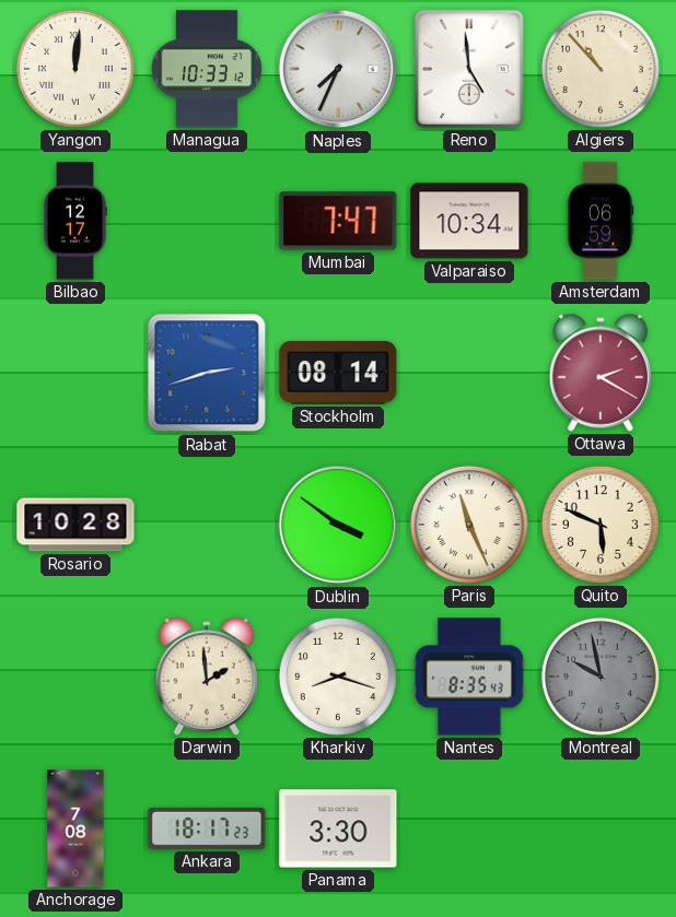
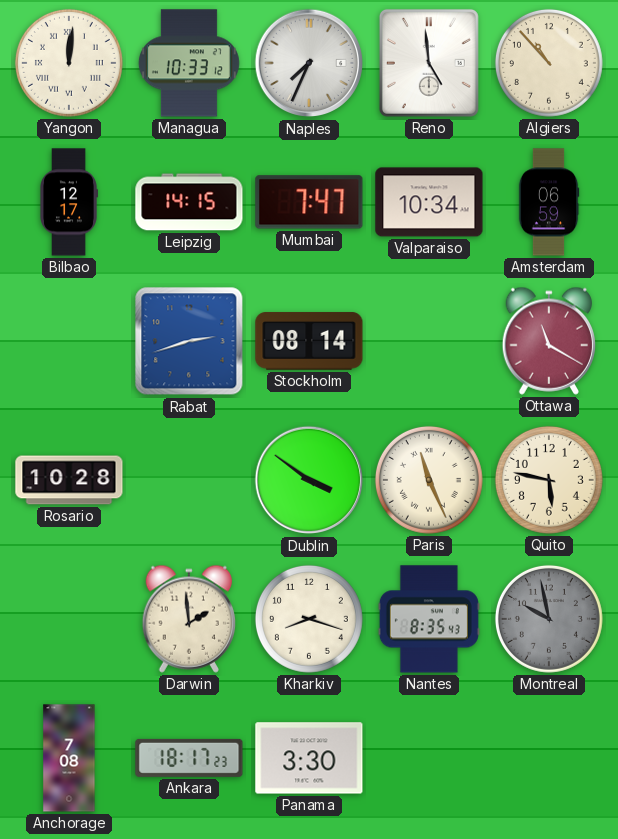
Leipzig: none -> 14:15
Ottawa: 2:20 -> 11:20
Quito: 5:49 -> 5:47
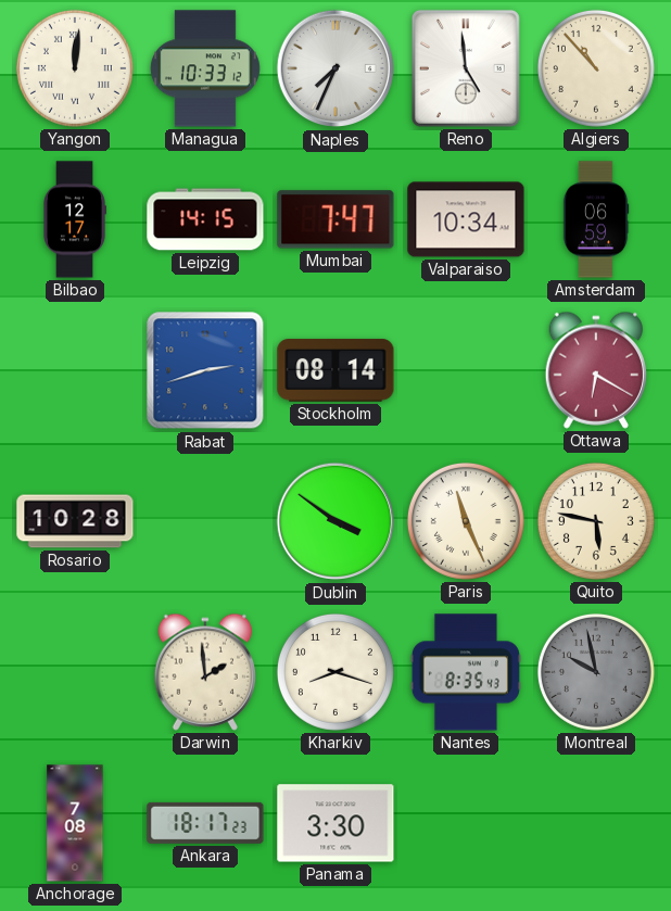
Ottawa: 11:20 -> 6:20
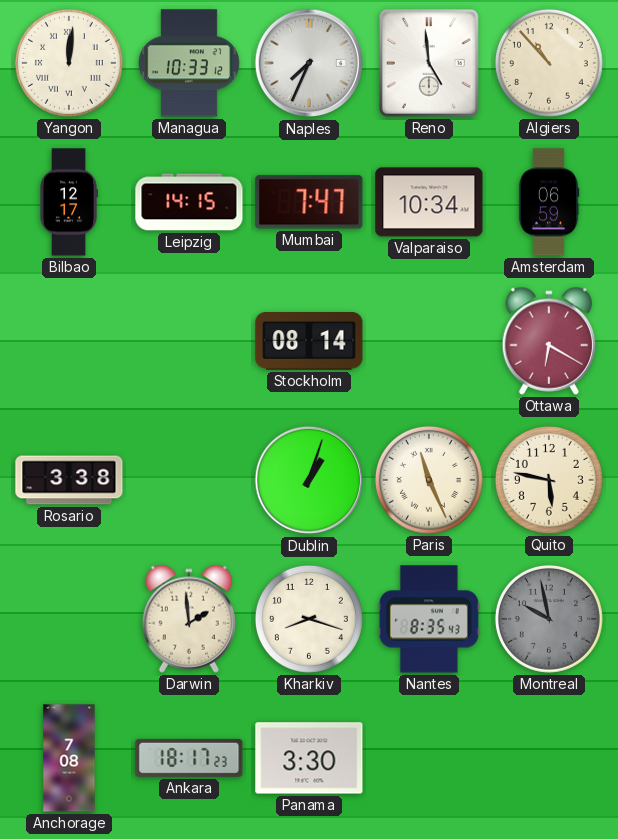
Rabat: 2:42 -> none
Rosario: 10:28 -> 3:38
Dublin: 3:51 -> 1:03
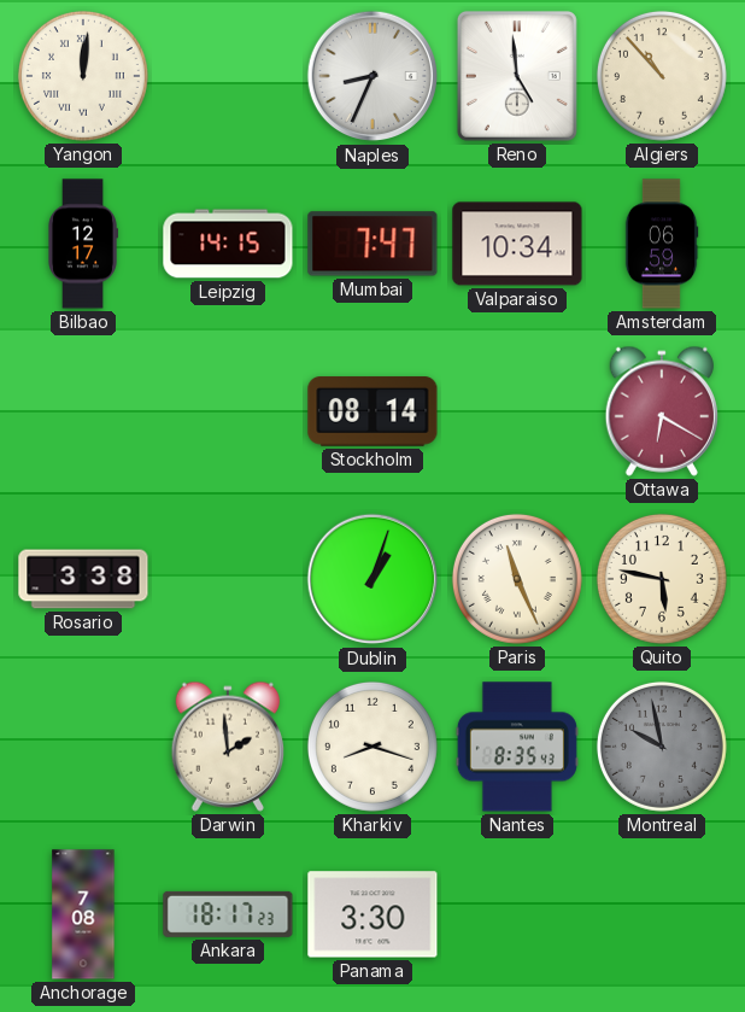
Managua: 10:33 -> none
Naples: 7:34 -> 8:34
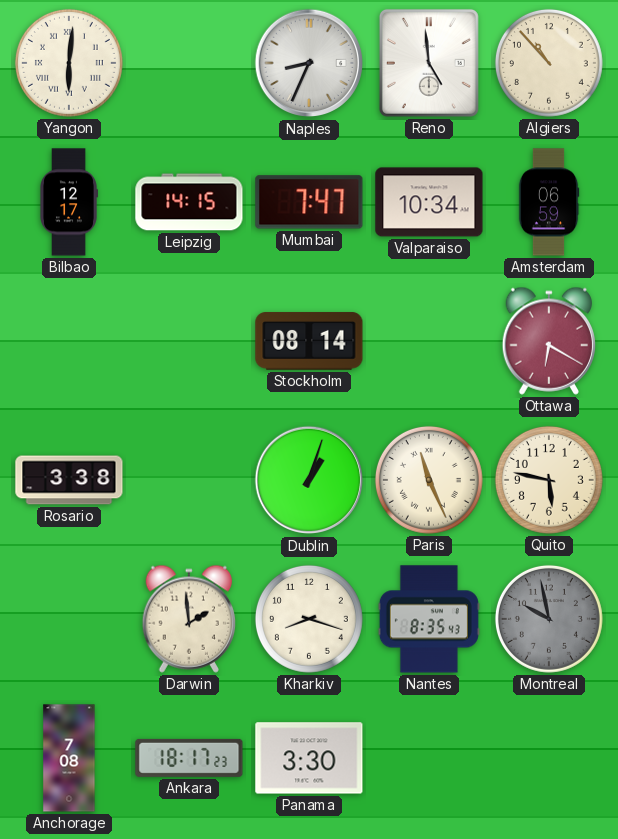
Yangon: 12:01 -> 6:01
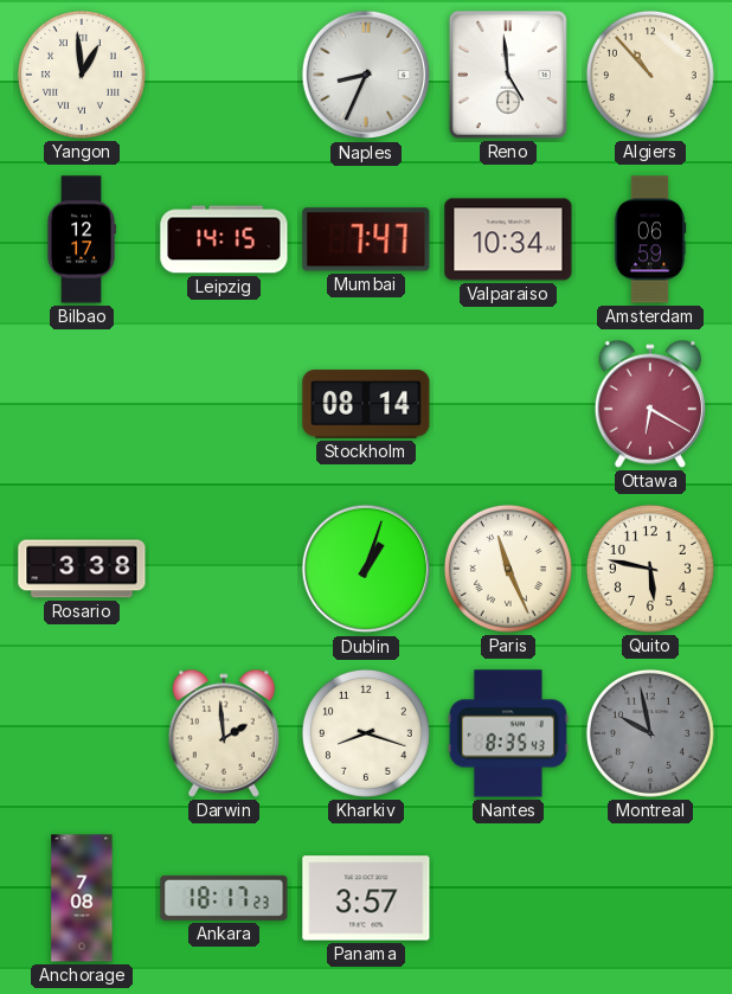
Yangon: 6:01 -> 12:59
Panama: 3:30 -> 3:57
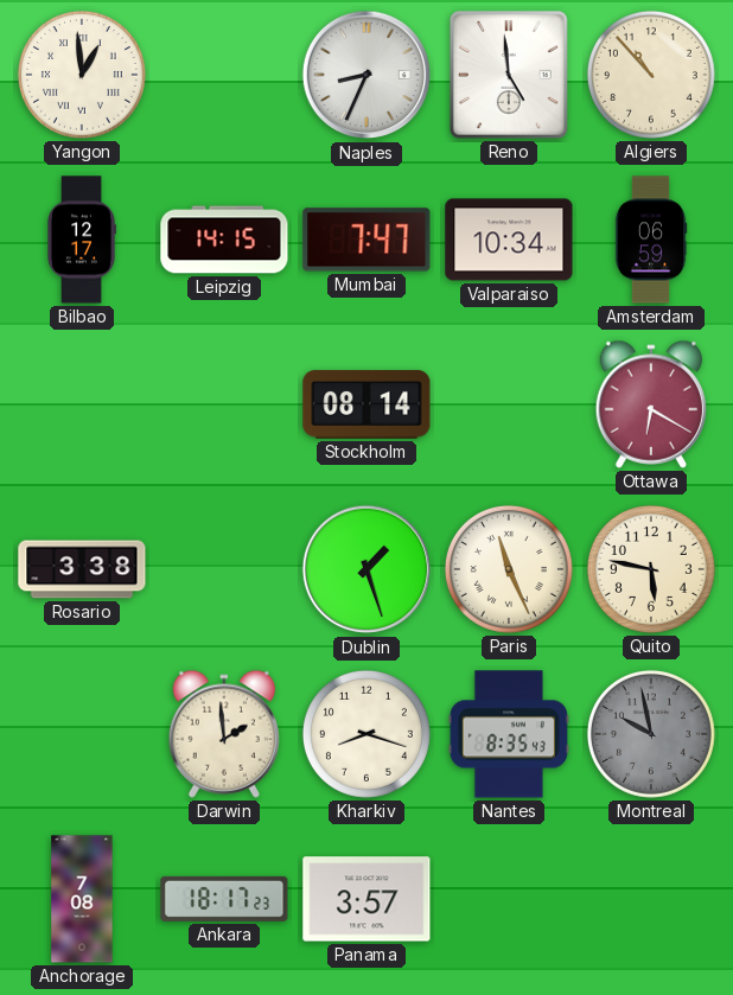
Dublin: 1:03 -> 1:27
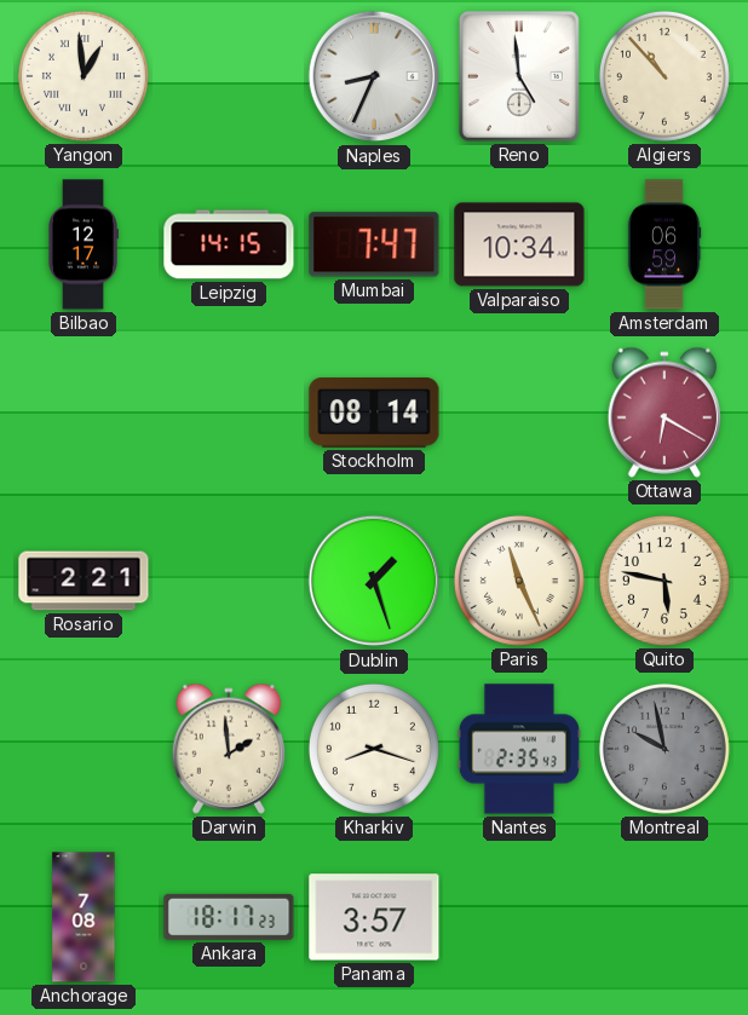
Rosario: 3:38 -> 2:21
Nantes: 8:35 -> 2:35
